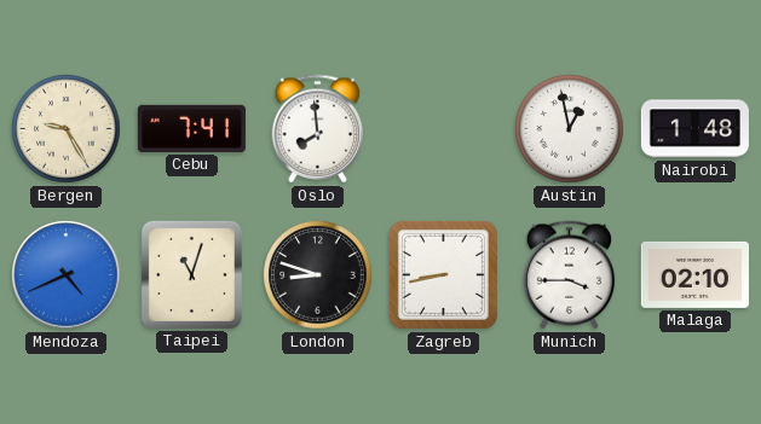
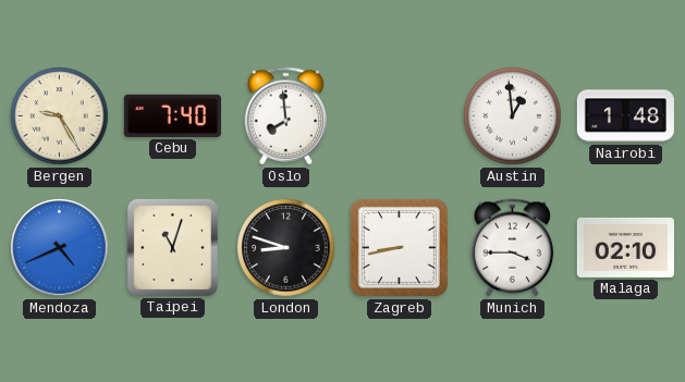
Cebu: 7:41 -> 7:40
Austin: 12:58 -> 12:59
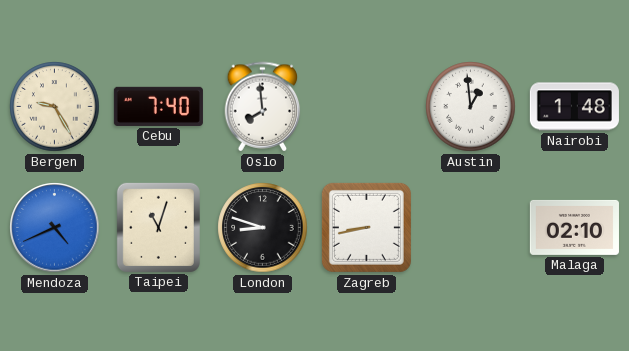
Munich: 3:45 -> none
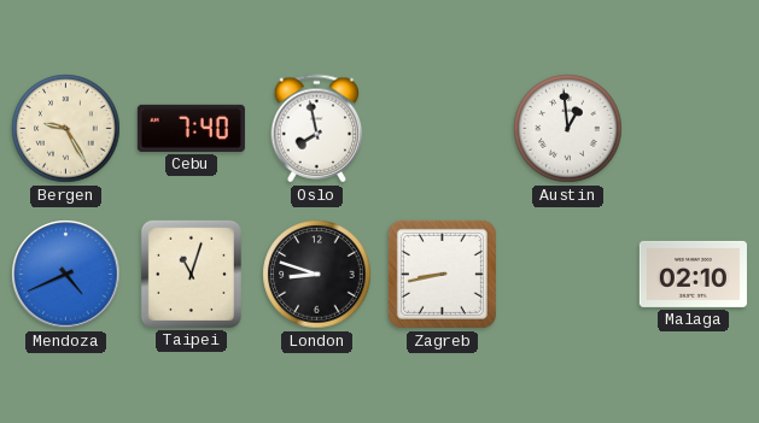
Oslo: 7:59 -> 7:58
Nairobi: 1:48 -> none
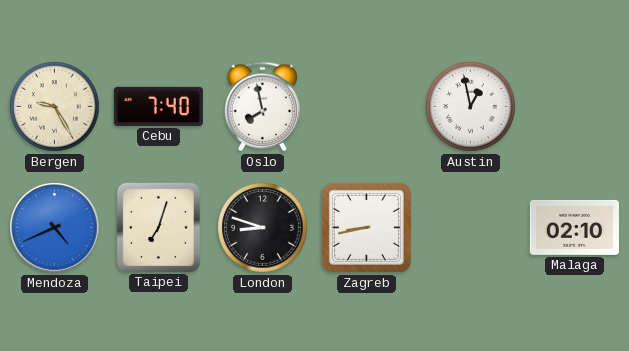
Austin: 12:59 -> 12:58
Taipei: 11:03 -> 7:03
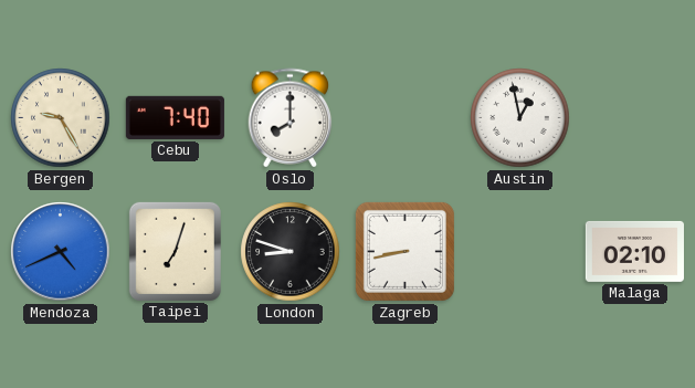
Oslo: 7:58 -> 8:00
